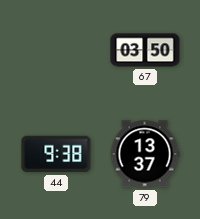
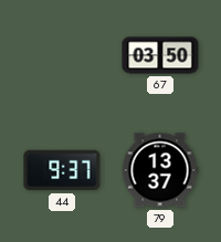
44: 9:38 -> 9:37
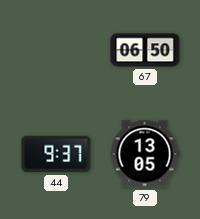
67: 03:50 -> 06:50
79: 13:37 -> 13:05
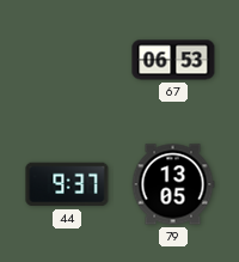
67: 06:50 -> 06:53
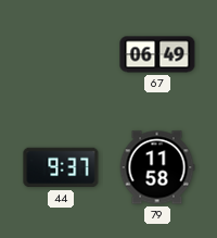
67: 06:53 -> 06:49
79: 13:05 -> 11:58
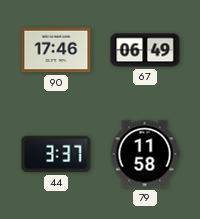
90: none -> 17:46
44: 9:37 -> 3:37
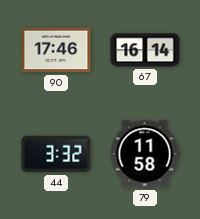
67: 06:49 -> 16:14
44: 3:37 -> 3:32
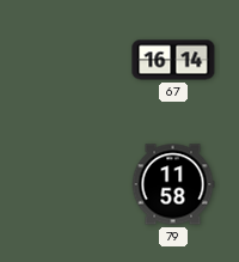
90: 17:46 -> none
44: 3:32 -> none
